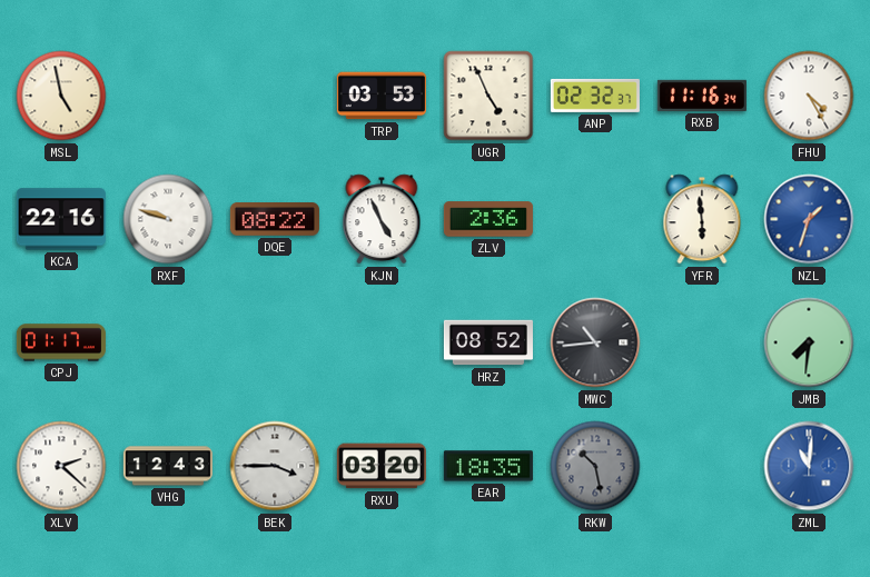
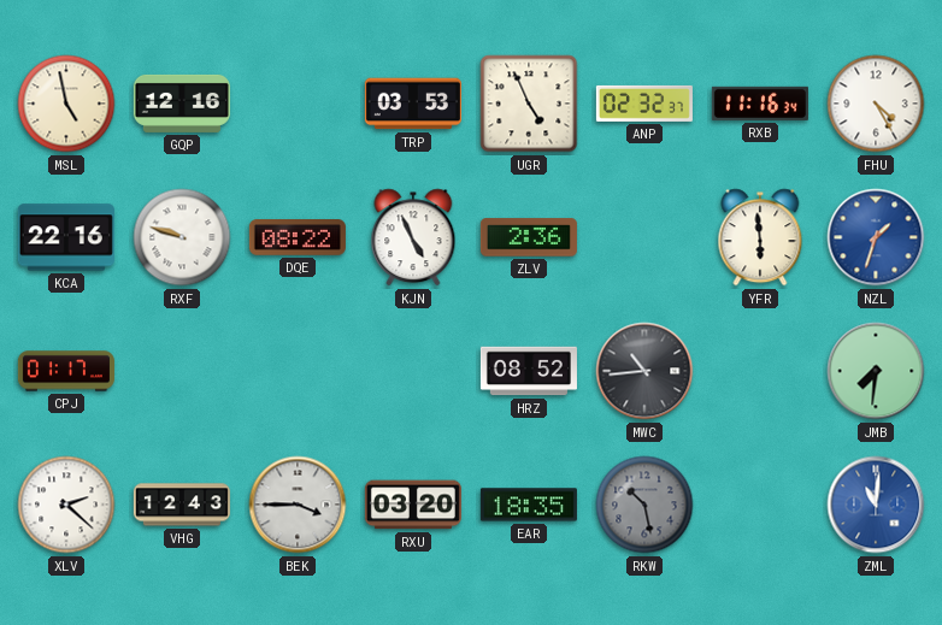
GQP: none -> 12:16
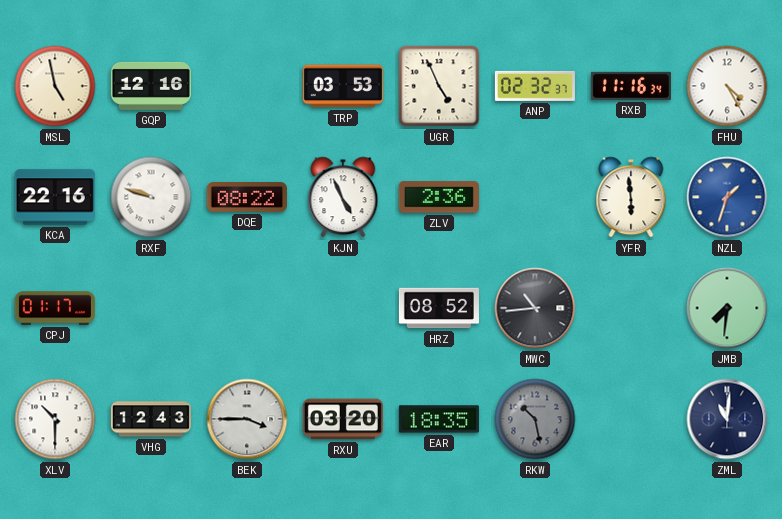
XLV: 2:22 -> 10:30
ZML dial: blue -> navy
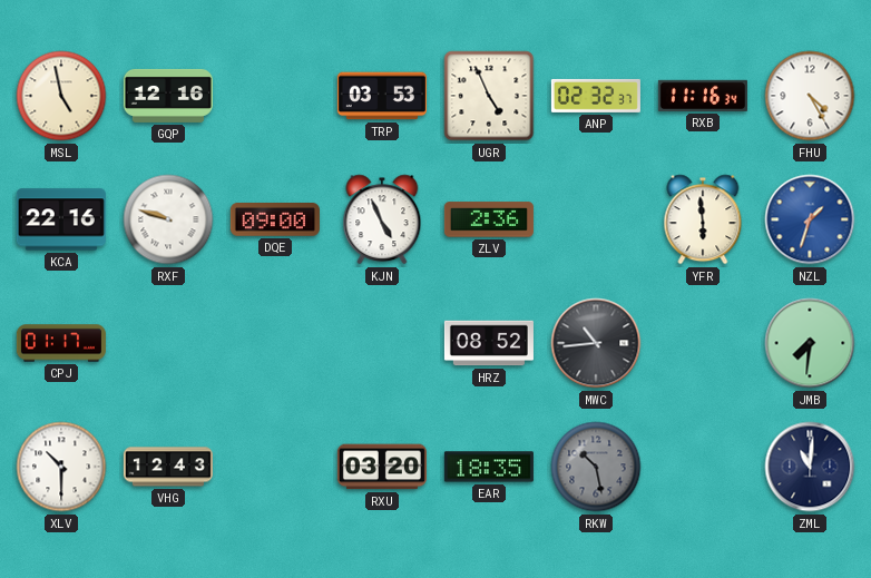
DQE: 08:22 -> 09:00
BEK: 3:45 -> none
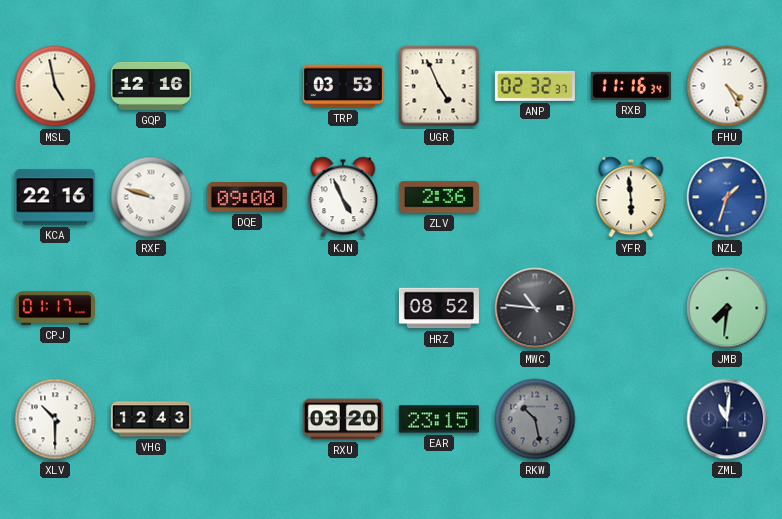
MWC: 10:44 -> 10:46
EAR: 18:35 -> 23:15
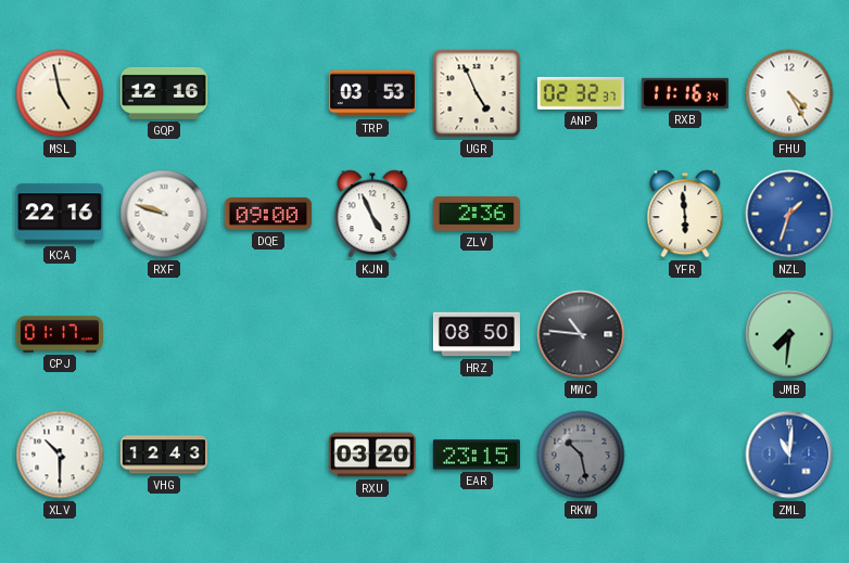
HRZ: 08:52 -> 08:50
ZML dial: navy -> blue
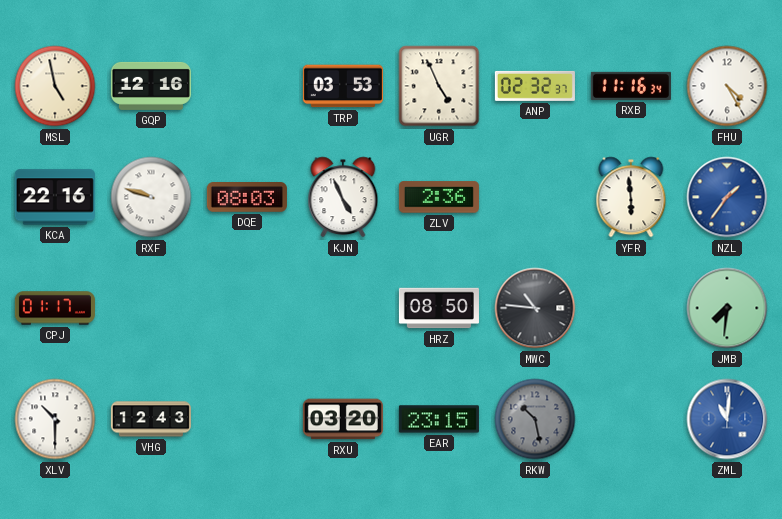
DQE: 09:00 -> 08:03
NZL: 1:33 -> 1:36
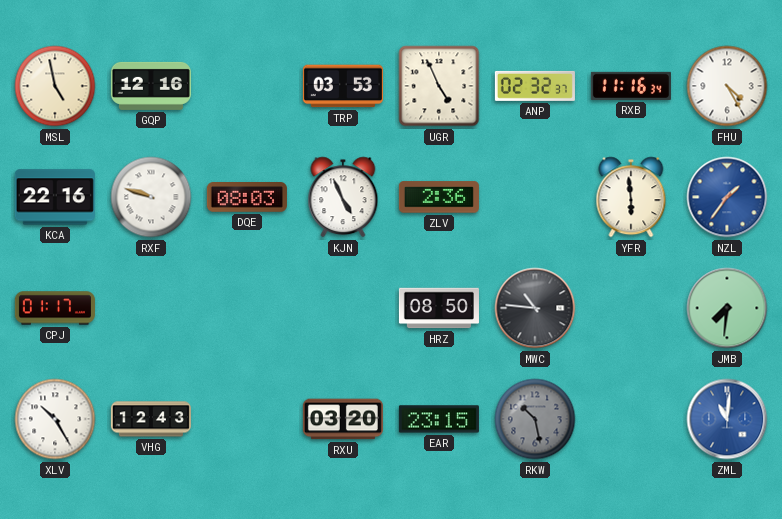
XLV: 10:30 -> 10:25
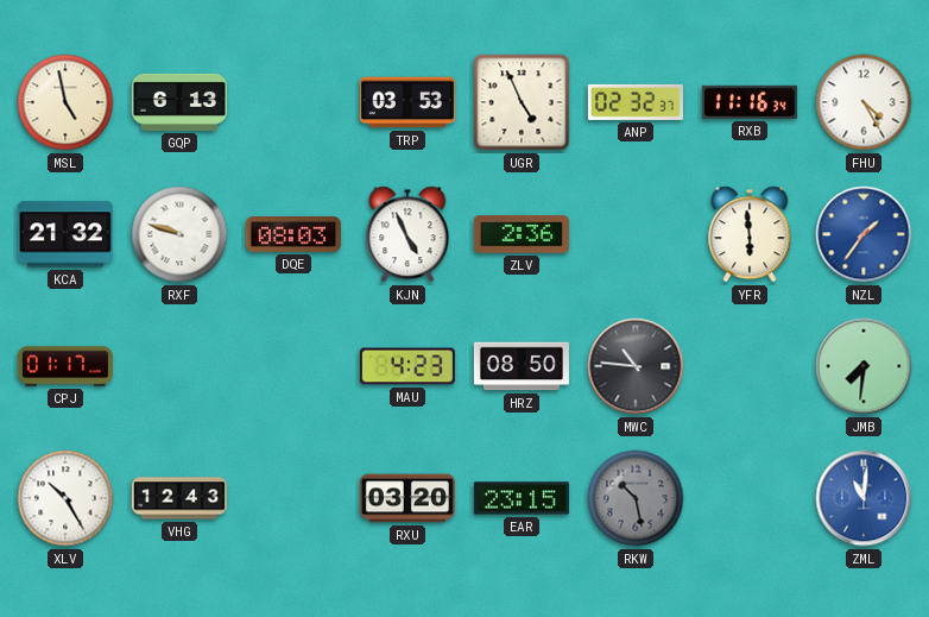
GQP: 12:16 -> 6:13
KCA: 22:16 -> 21:32
MAU: none -> 4:23
